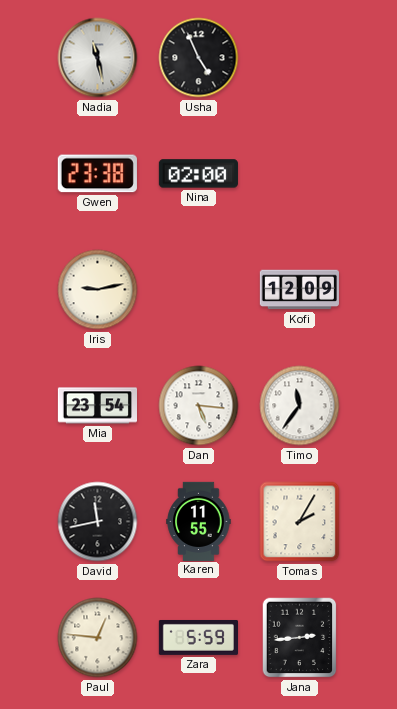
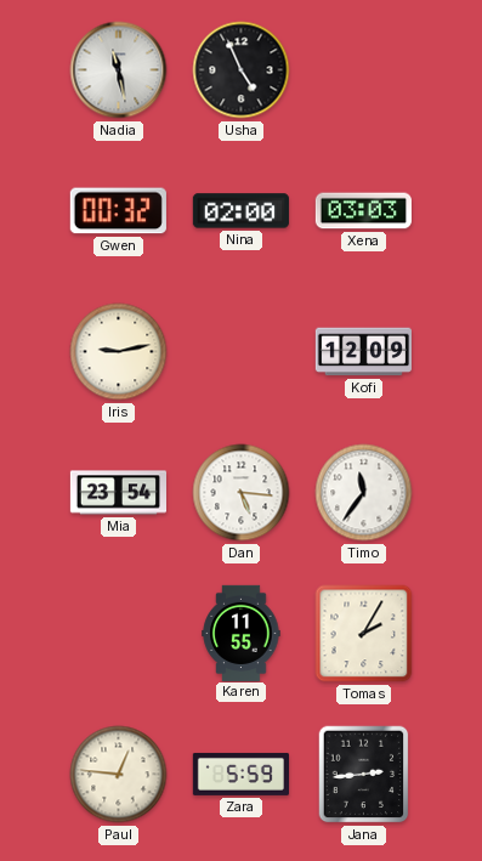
Gwen: 23:38 -> 00:32
Xena: none -> 03:03
David: 11:43 -> none
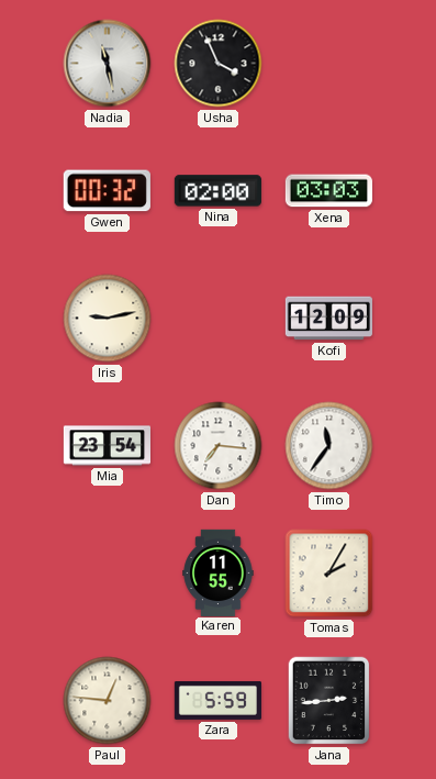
Usha: 4:56 -> 3:56
Dan: 5:16 -> 7:16
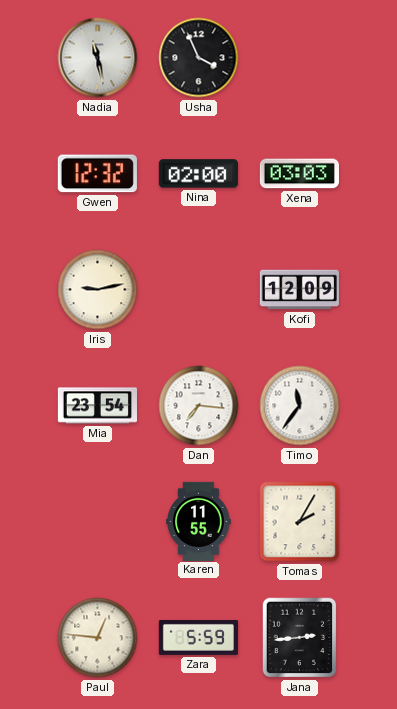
Gwen: 00:32 -> 12:32
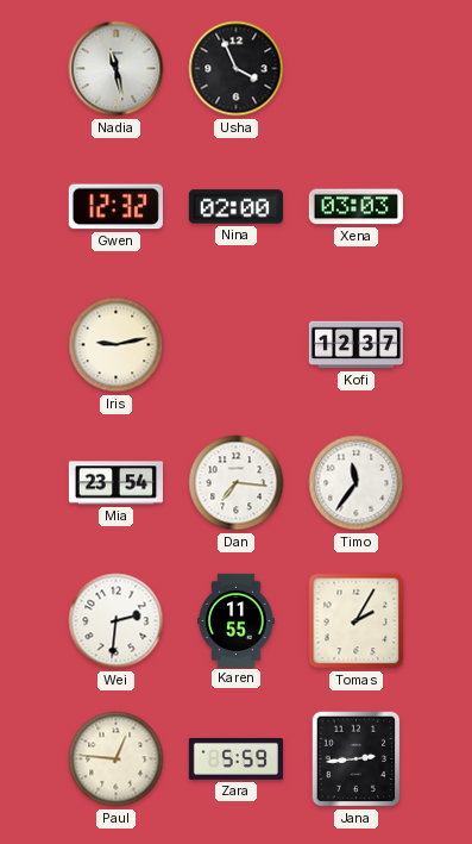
Kofi: 12:09 -> 12:37
Wei: none -> 2:31
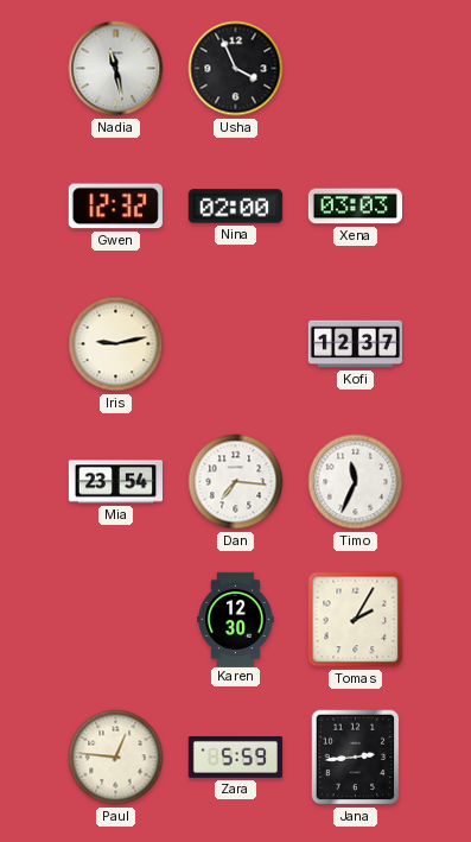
Timo: 11:36 -> 11:34
Wei: 2:31 -> none
Karen: 11:55 -> 12:30
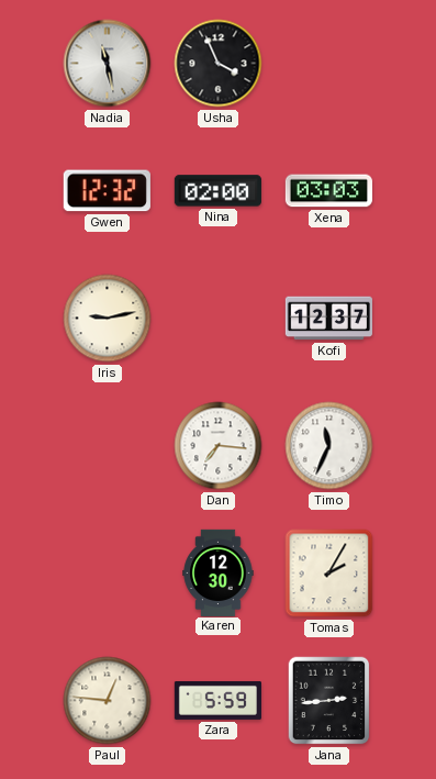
Mia: 23:54 -> none
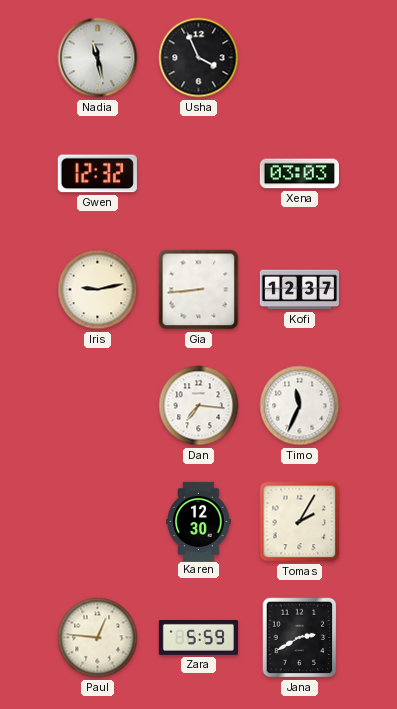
Nina: 02:00 -> none
Gia: none -> 8:44
Jana: 2:44 -> 2:40
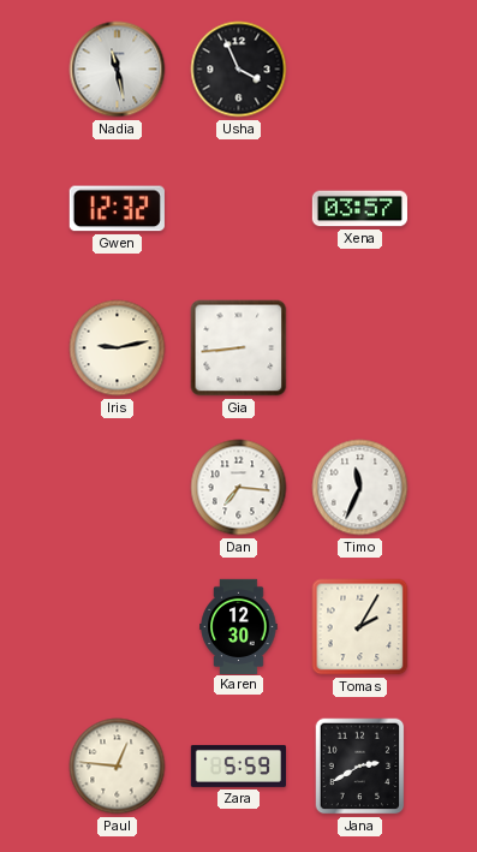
Xena: 03:03 -> 03:57
Kofi: 12:37 -> none
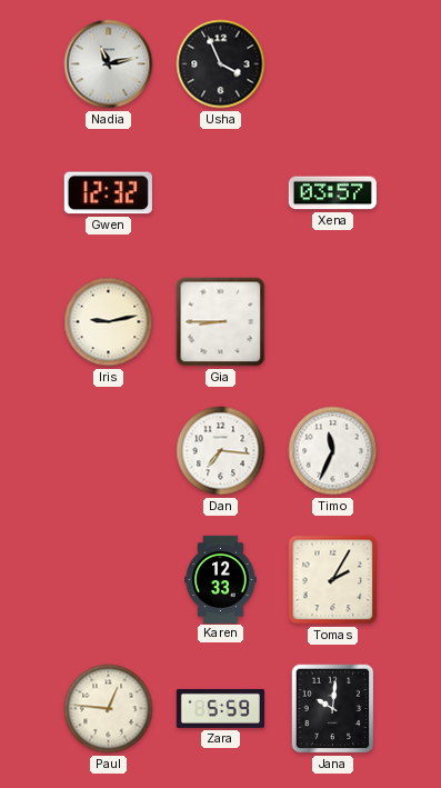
Nadia: 11:28 -> 11:13
Gia: 8:44 -> 8:45
Karen: 12:30 -> 12:33
Jana: 2:40 -> 10:01
